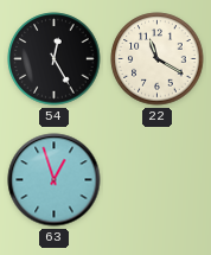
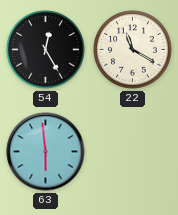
63: 12:57 -> 5:59
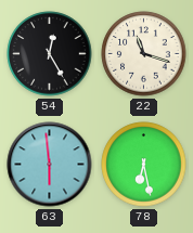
22: 11:20 -> 11:18
78: none -> 6:28
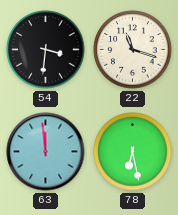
54: 12:25 -> 3:31
63: 5:59 -> 11:59
